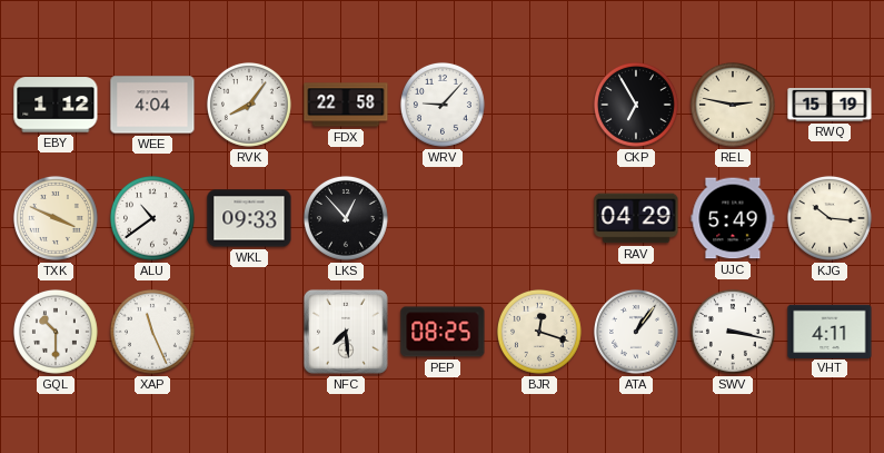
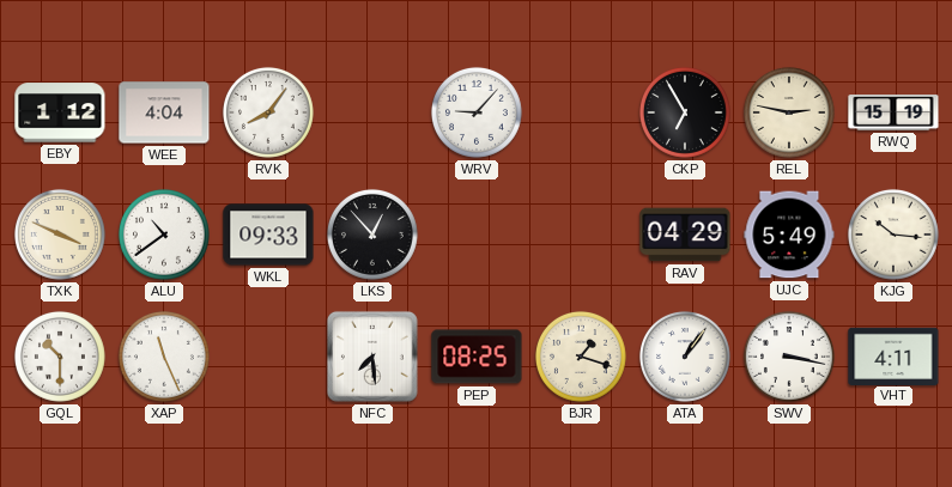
FDX: 22:58 -> none
BJR: 12:18 -> 1:18
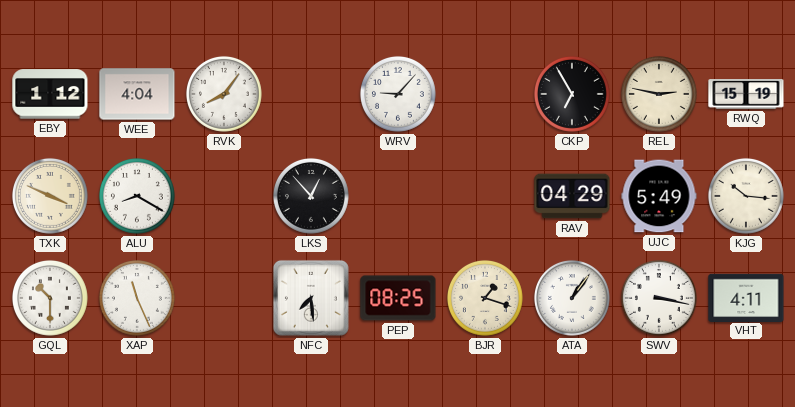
ALU: 10:39 -> 8:20
WKL: 09:33 -> none
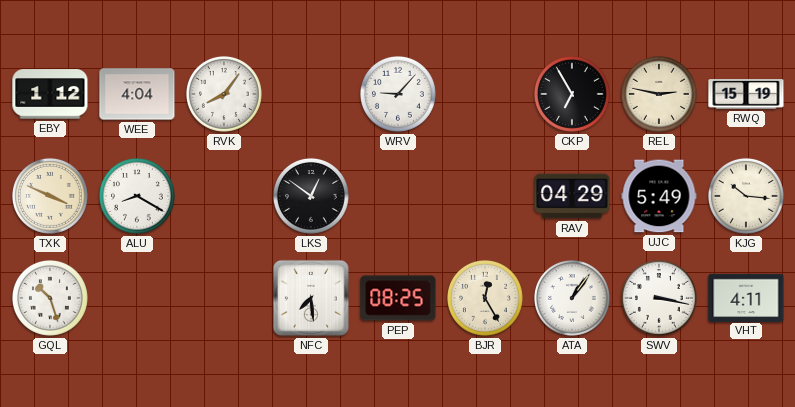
LKS: 12:53 -> 12:51
GQL: 10:30 -> 10:27
XAP: 11:26 -> none
BJR: 1:18 -> 12:25
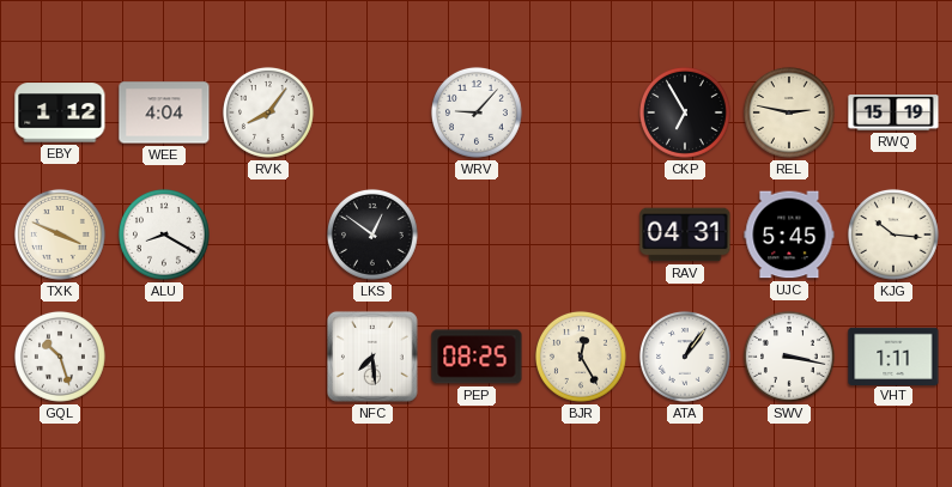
RAV: 04:29 -> 04:31
UJC: 5:49 -> 5:45
VHT: 4:11 -> 1:11
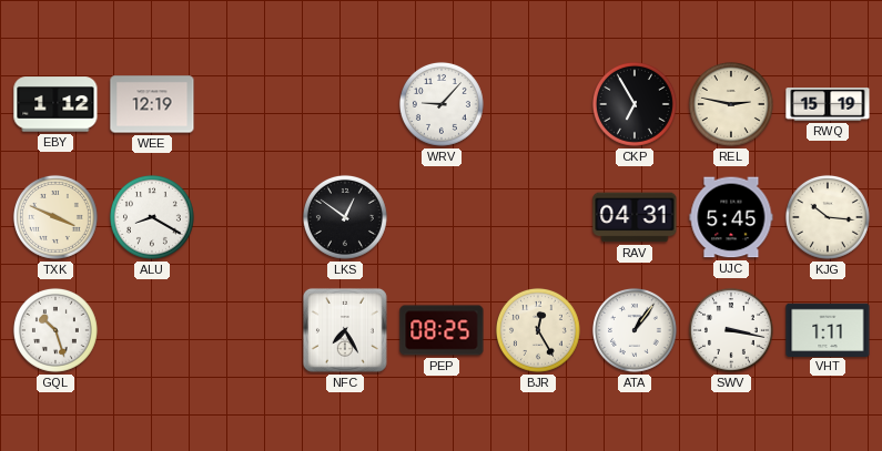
WEE: 4:04 -> 12:19
RVK: 8:06 -> none
NFC: 7:29 -> 7:25
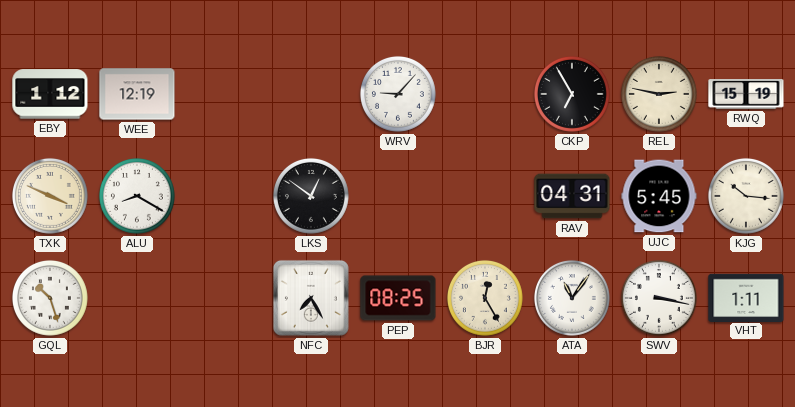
ATA: 1:06 -> 11:06
